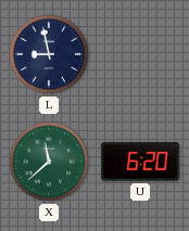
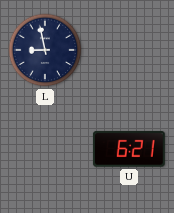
X: 11:38 -> none
U: 6:20 -> 6:21
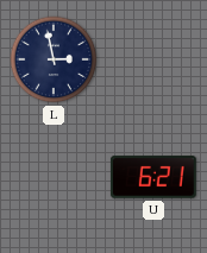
L: 8:58 -> 2:58
